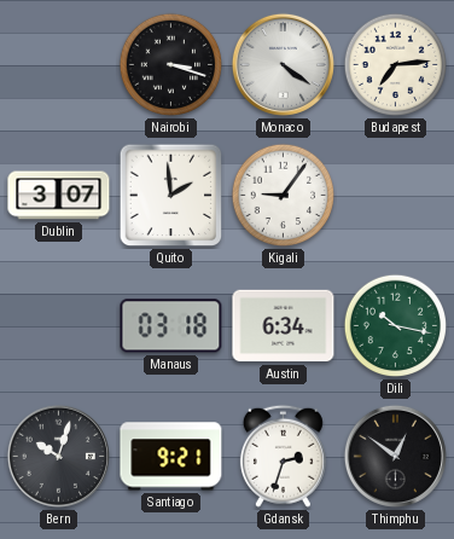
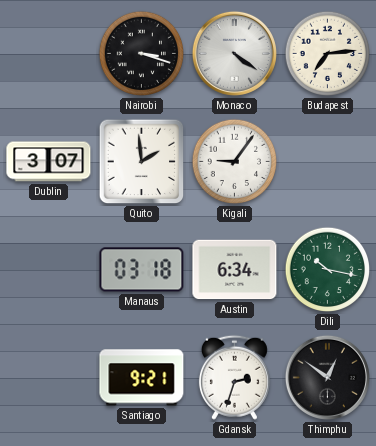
Bern: 10:03 -> none
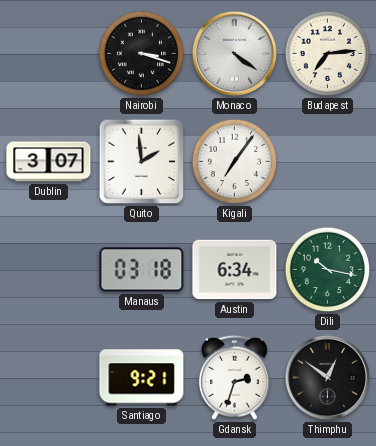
Kigali: 9:06 -> 7:06
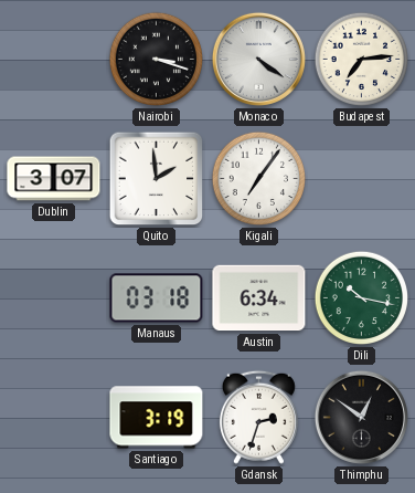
Santiago: 9:21 -> 3:19
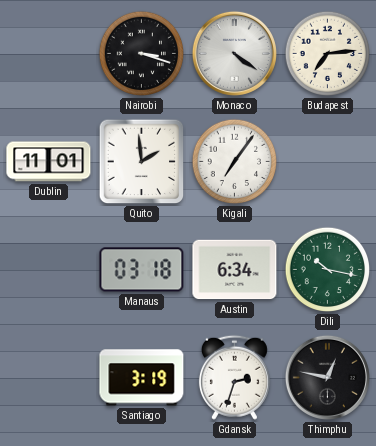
Dublin: 3:07 -> 11:01
Thimphu: 12:51 -> 12:47
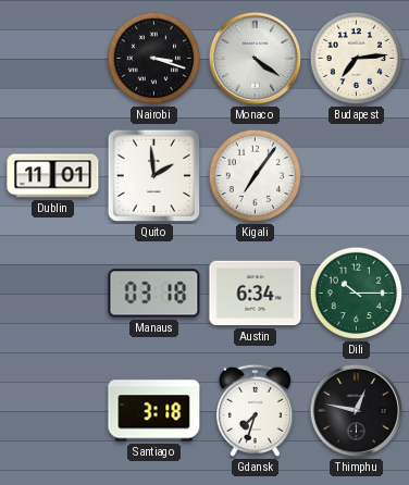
Dili: 10:17 -> 10:15
Santiago: 3:19 -> 3:18
Gdansk: 2:33 -> 7:33
